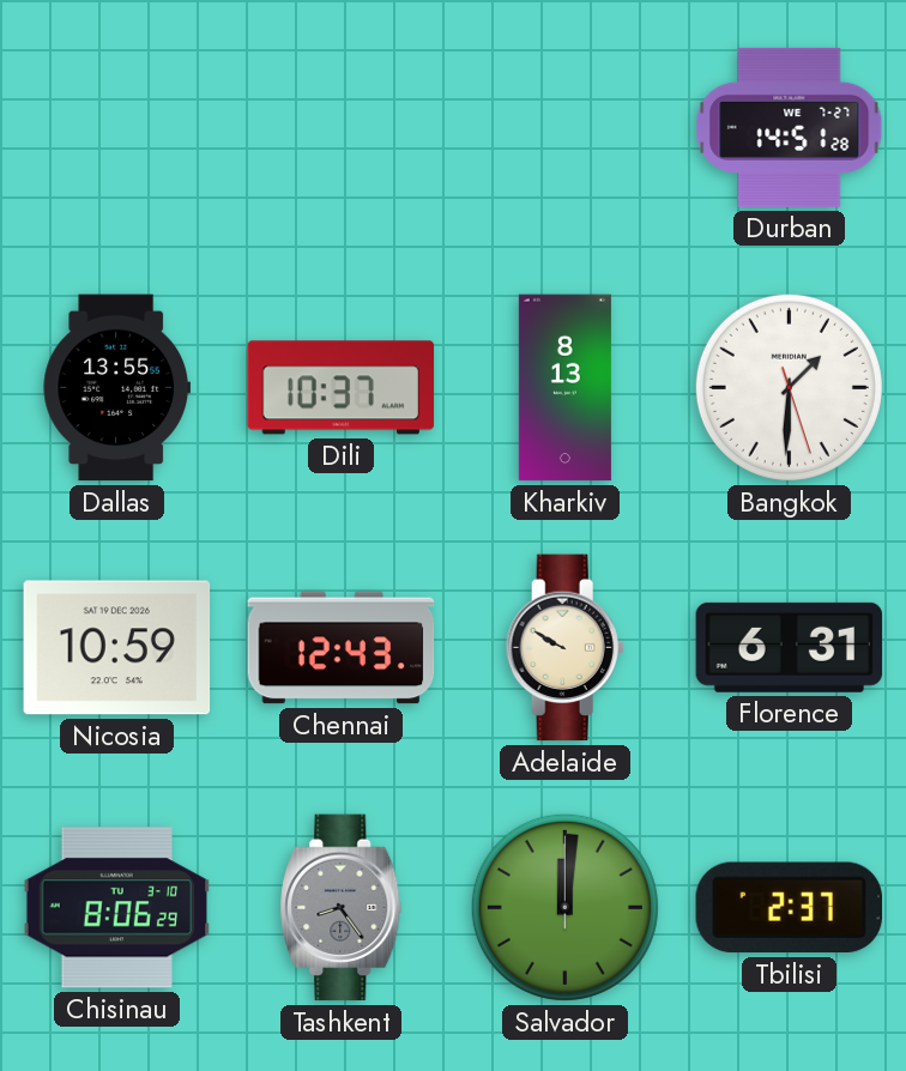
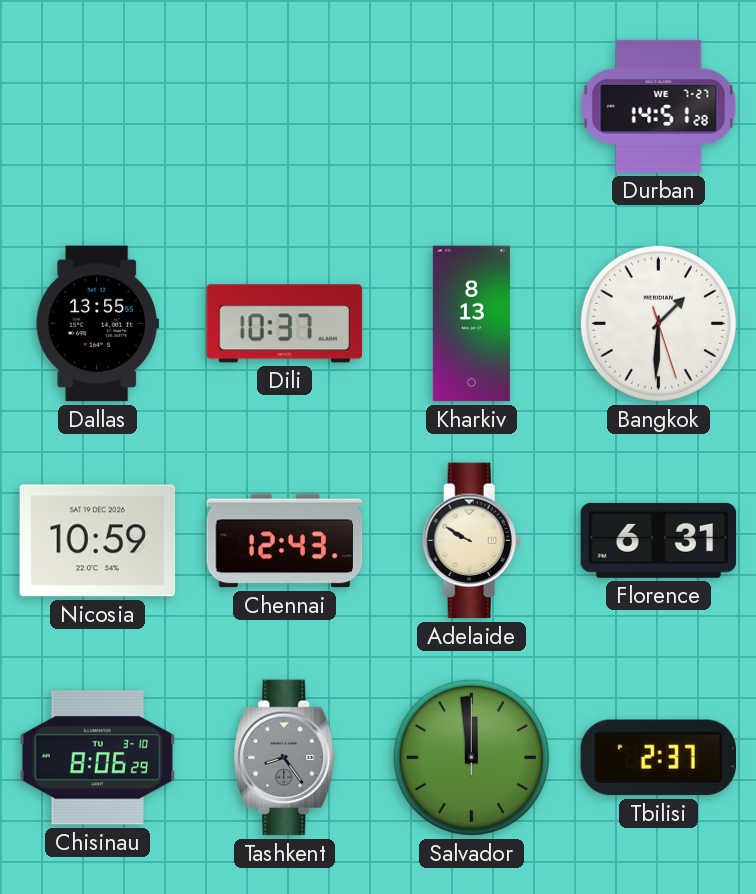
Salvador: 12:01 -> 11:59
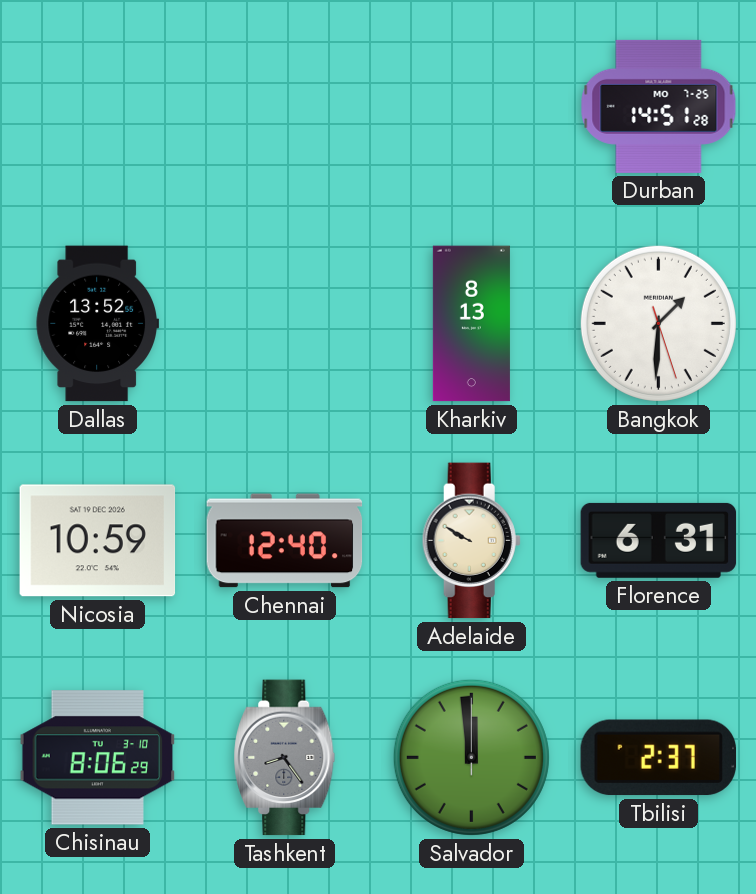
Durban date: WE 7-27 -> MO 7-25
Dallas: 13:55 -> 13:52
Dili: 10:37 -> none
Chennai: 12:43 -> 12:40
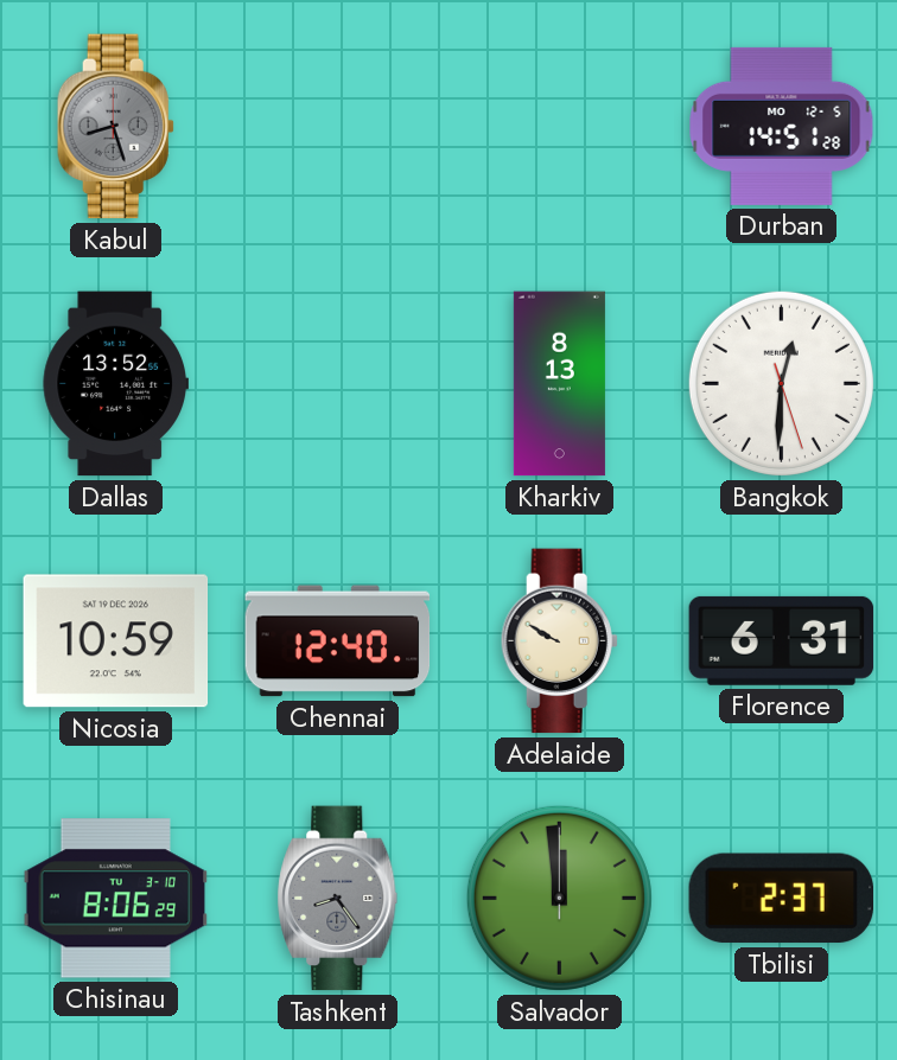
Kabul: none -> 8:27
Durban date: MO 7-25 -> MO 12-5
Bangkok: 1:30 -> 12:30
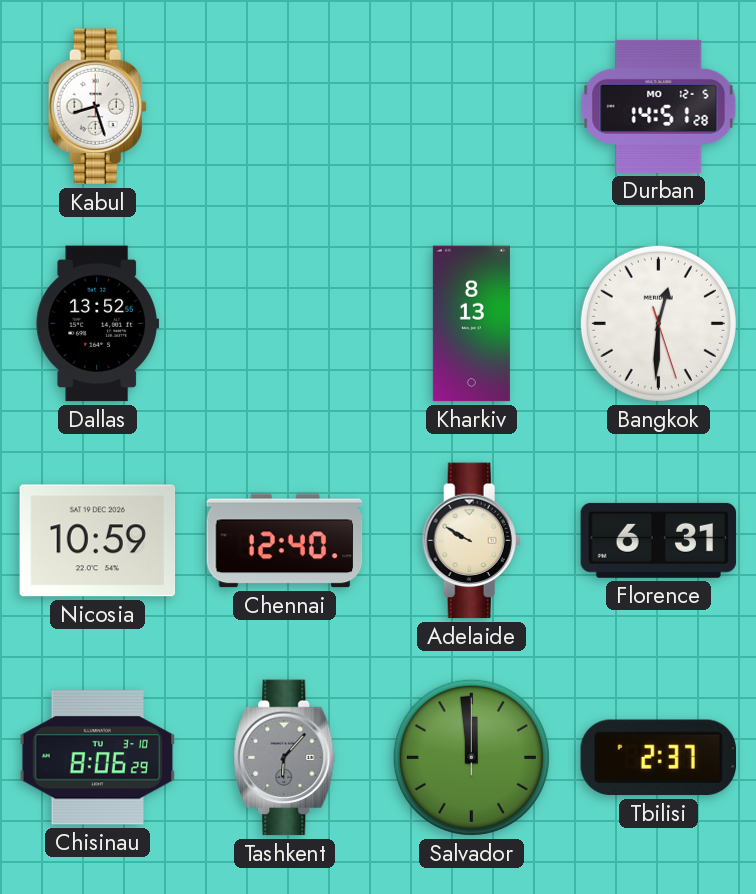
Kabul dial: grey -> white
Tashkent: 8:24 -> 6:07
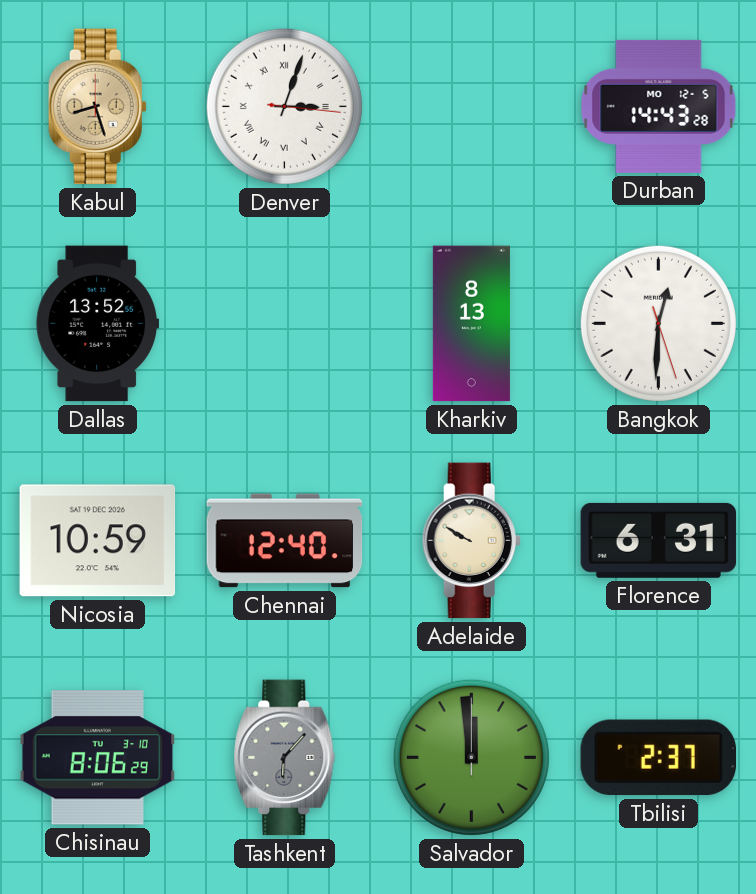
Kabul dial: white -> champagne
Denver: none -> 3:03
Durban: 14:51 -> 14:43
